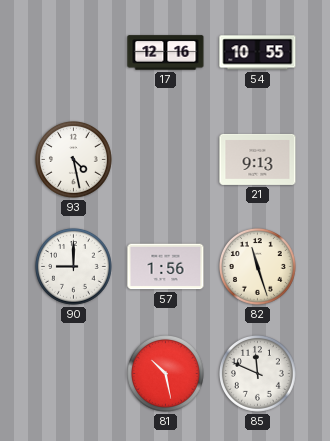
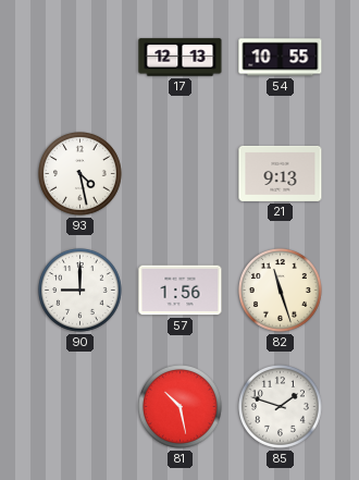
17: 12:16 -> 12:13
85: 11:49 -> 1:48
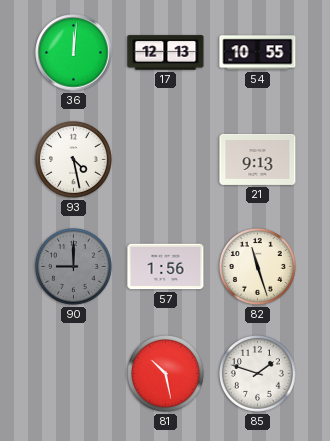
36: none -> 12:01
90 dial: white -> grey
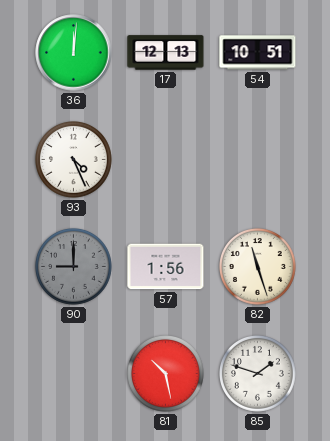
54: 10:55 -> 10:51
93: 4:28 -> 4:26
21: 9:13 -> none
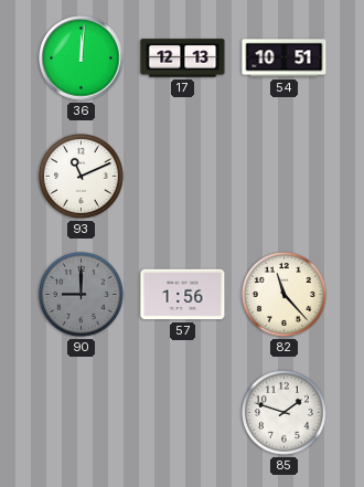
93: 4:26 -> 11:11
82: 11:27 -> 11:23
81: 10:28 -> none
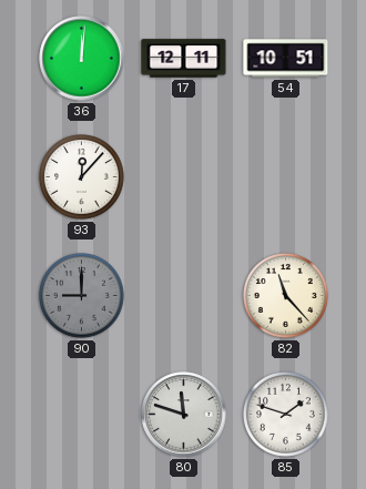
17: 12:13 -> 12:11
93: 11:11 -> 12:07
57: 1:56 -> none
80: none -> 11:48
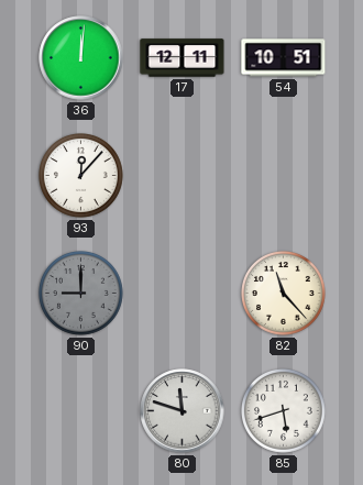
85: 1:48 -> 5:42
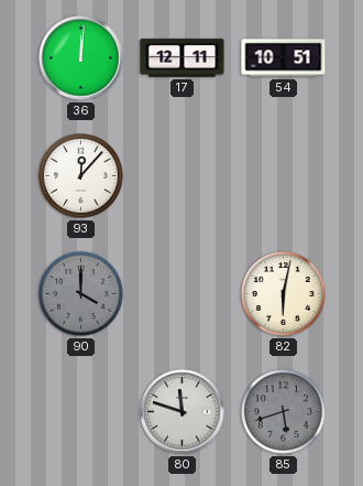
90: 9:00 -> 4:00
82: 11:23 -> 6:02
85 dial: white -> grey
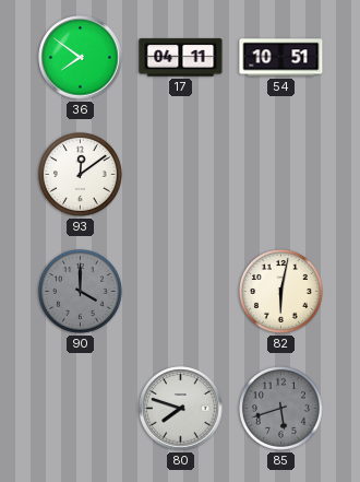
36: 12:01 -> 7:51
17: 12:11 -> 04:11
93: 12:07 -> 12:09
80: 11:48 -> 7:48
